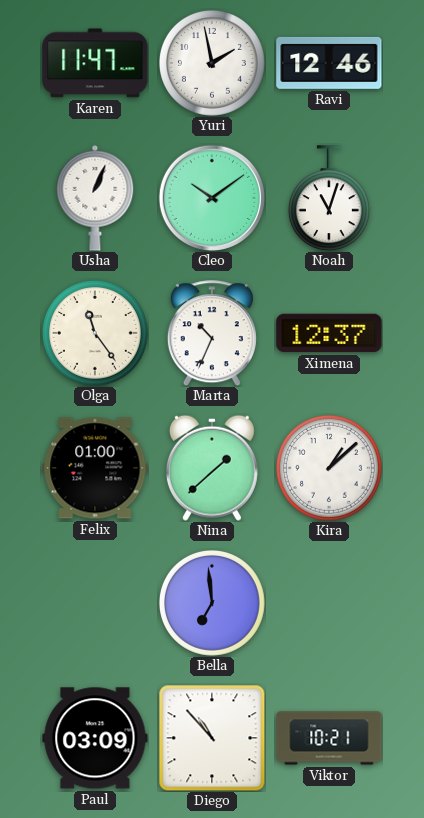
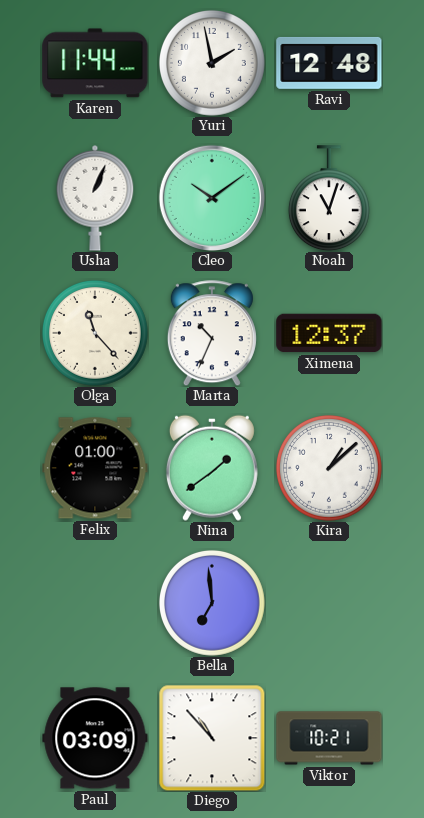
Karen: 11:47 -> 11:44
Ravi: 12:46 -> 12:48
Olga: 11:24 -> 11:23
Nina: 1:38 -> 1:39
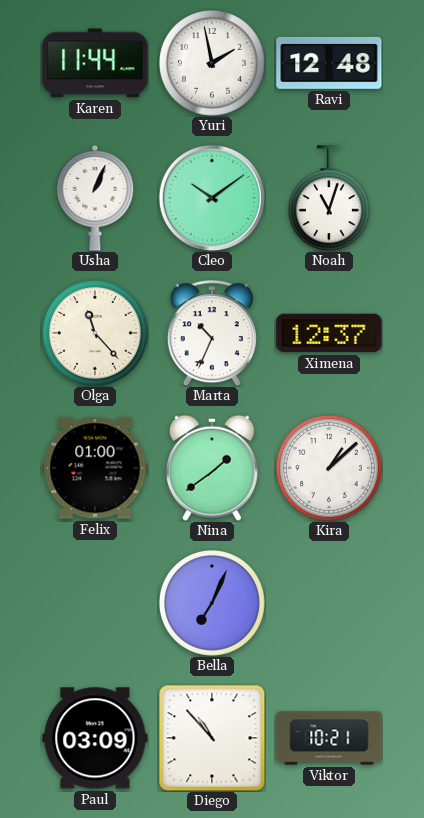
Bella: 6:59 -> 7:04
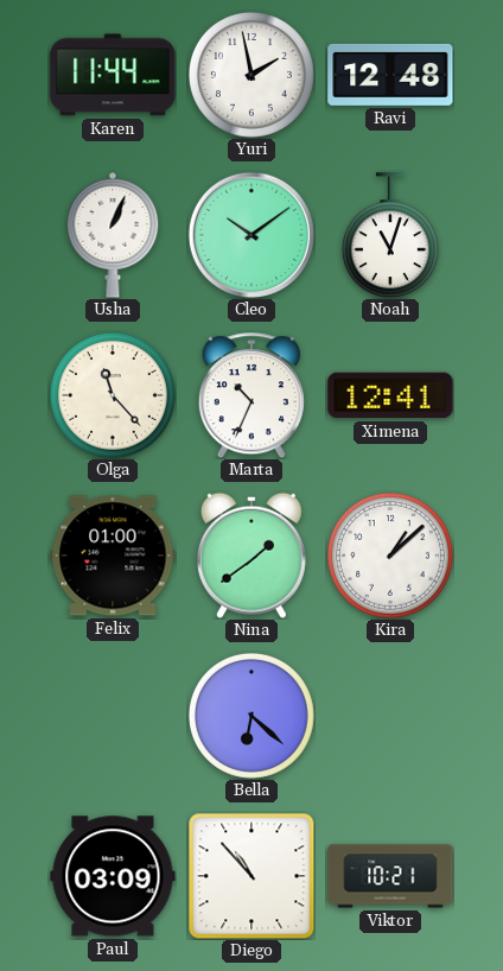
Ximena: 12:37 -> 12:41
Bella: 7:04 -> 6:22
